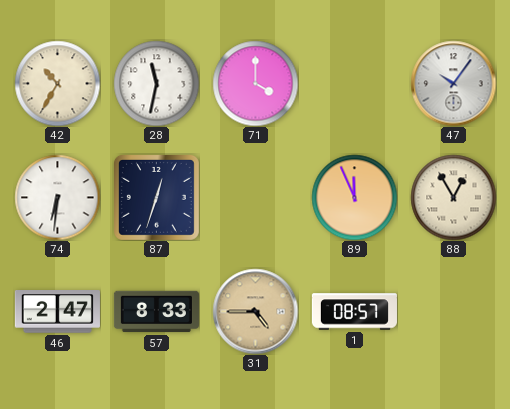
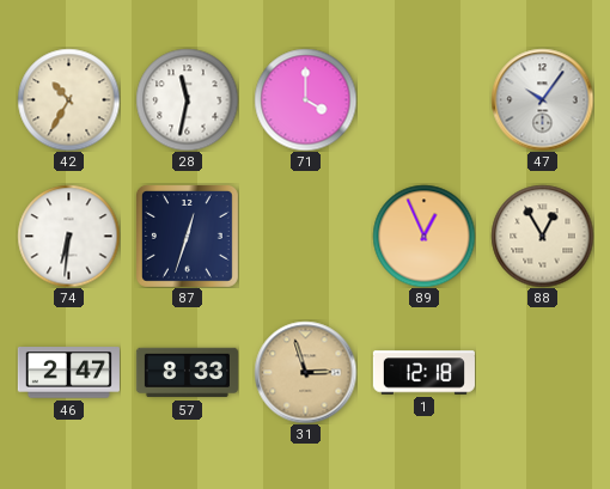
89: 11:56 -> 12:56
31: 4:45 -> 2:57
1: 08:57 -> 12:18
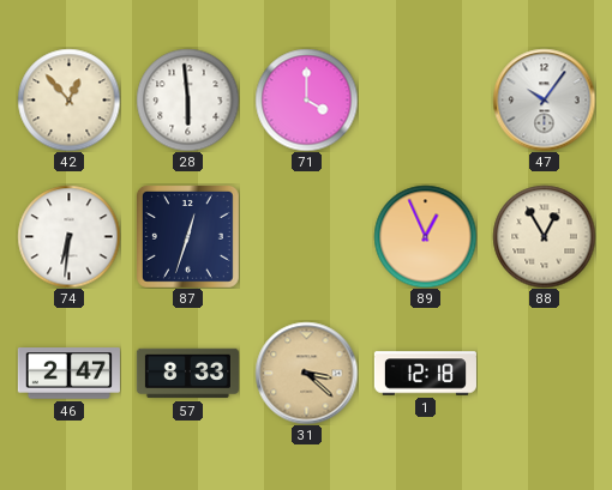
42: 10:35 -> 12:53
28: 11:32 -> 5:59
31: 2:57 -> 3:22
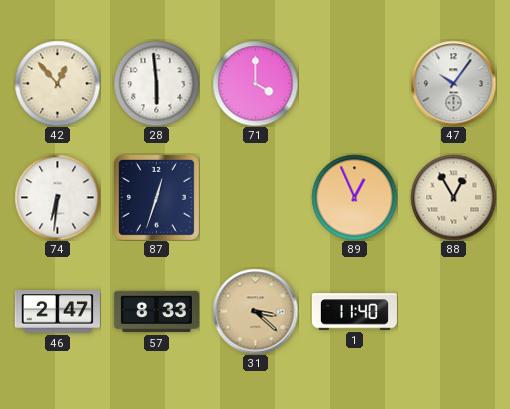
1: 12:18 -> 11:40
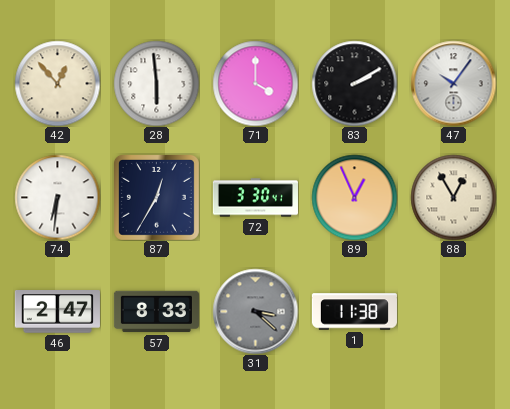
83: none -> 2:10
87: 12:33 -> 12:35
72: none -> 3:30
31 dial: champagne -> grey
1: 11:40 -> 11:38
